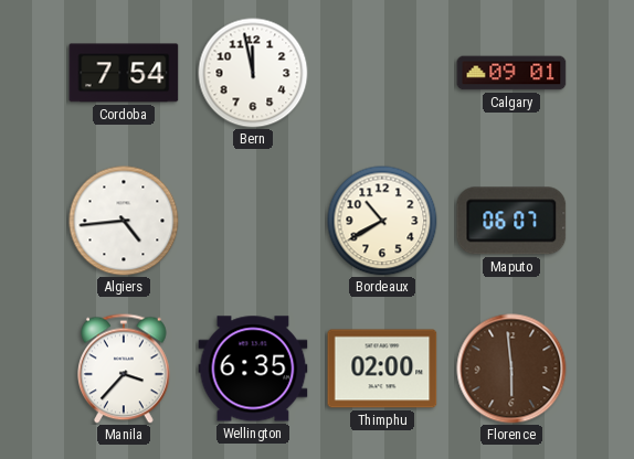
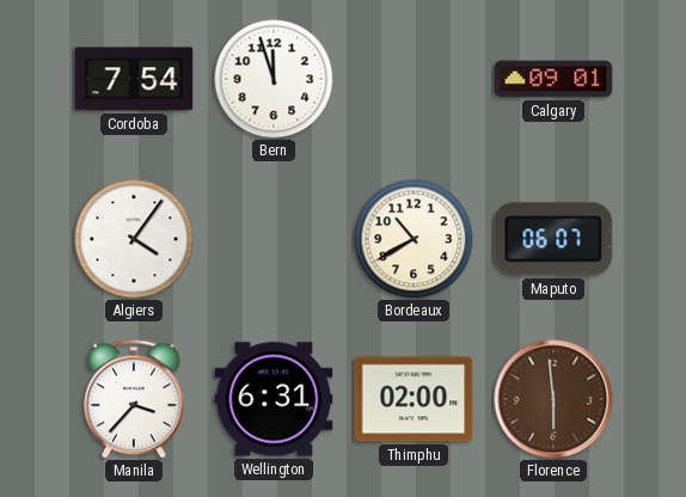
Bern: 11:58 -> 11:57
Algiers: 4:44 -> 4:06
Wellington: 6:35 -> 6:31
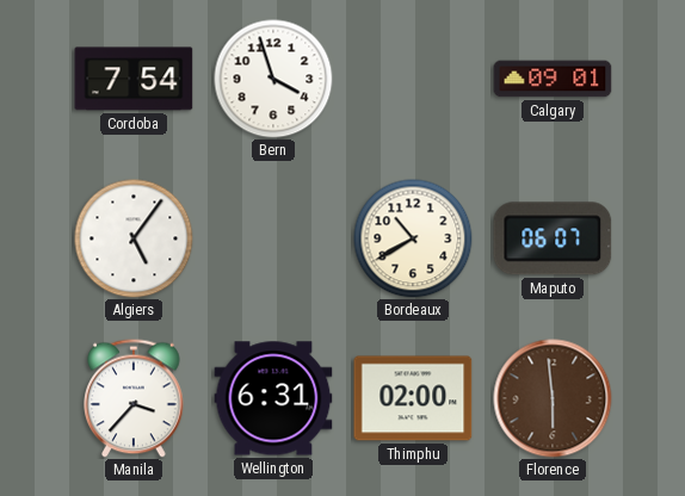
Bern: 11:57 -> 3:57
Algiers: 4:06 -> 5:06
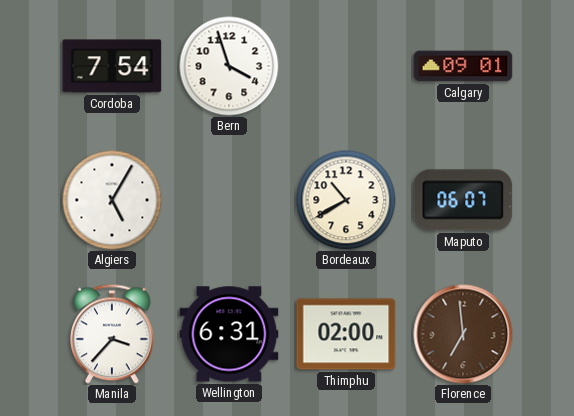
Algiers: 5:06 -> 5:05
Florence: 5:59 -> 6:59
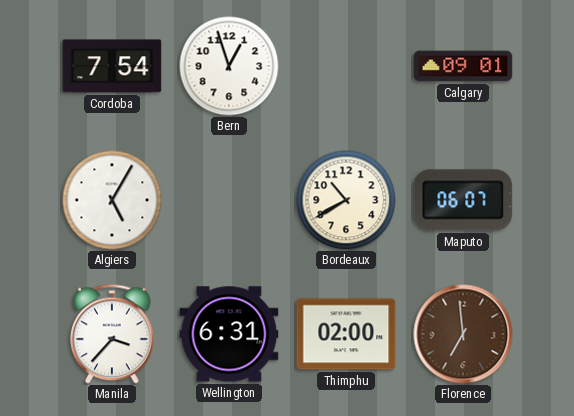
Bern: 3:57 -> 12:57
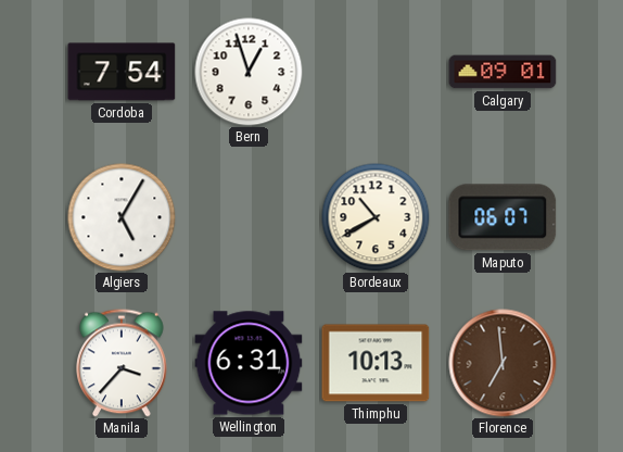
Thimphu: 02:00 -> 10:13
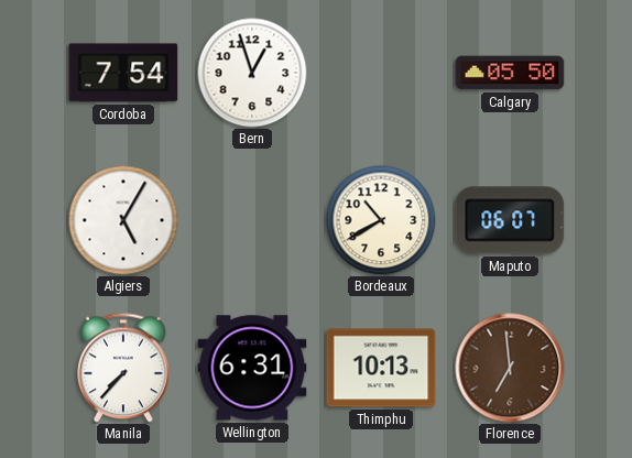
Calgary: 09:01 -> 05:50
Manila: 3:37 -> 7:37
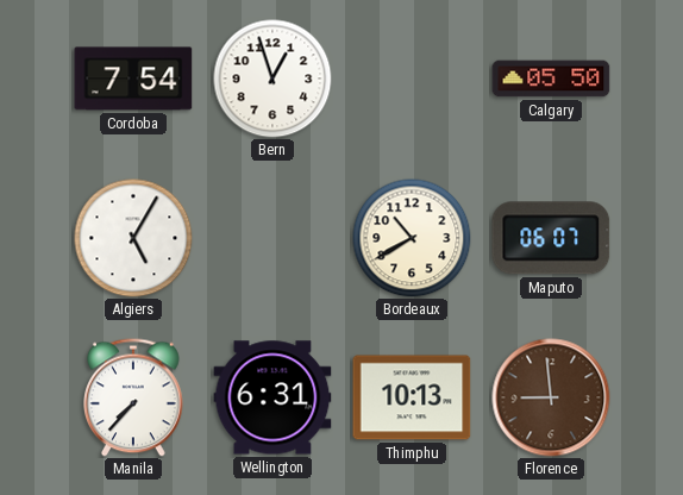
Florence: 6:59 -> 8:59
